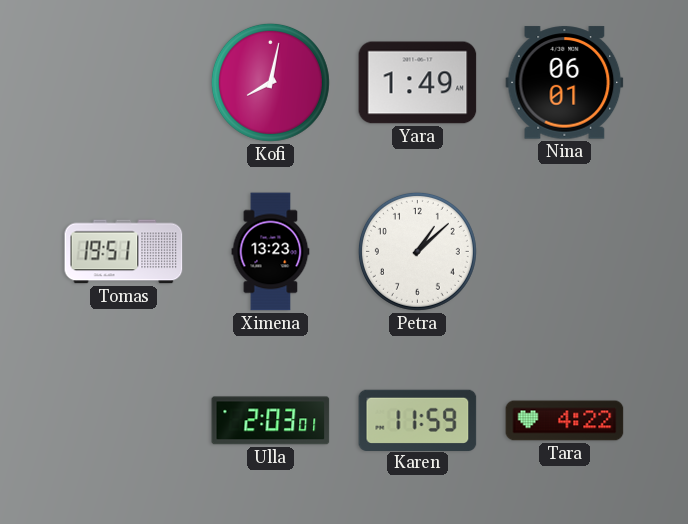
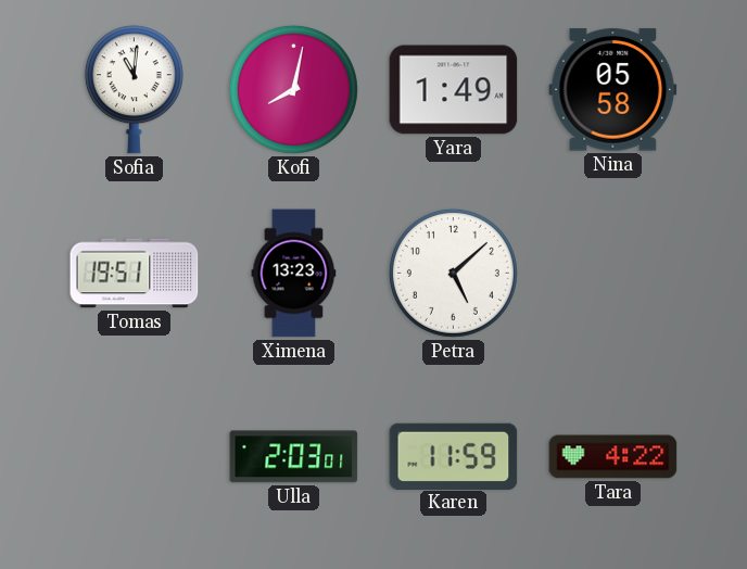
Sofia: none -> 11:01
Nina: 06:01 -> 05:58
Petra: 1:08 -> 5:08
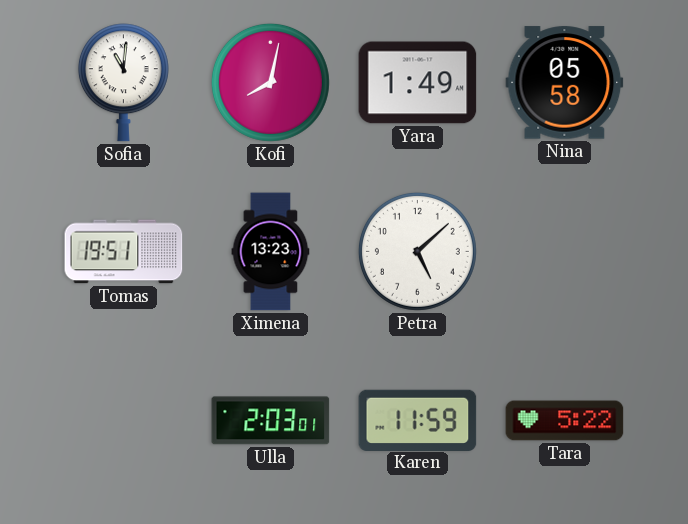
Tara: 4:22 -> 5:22
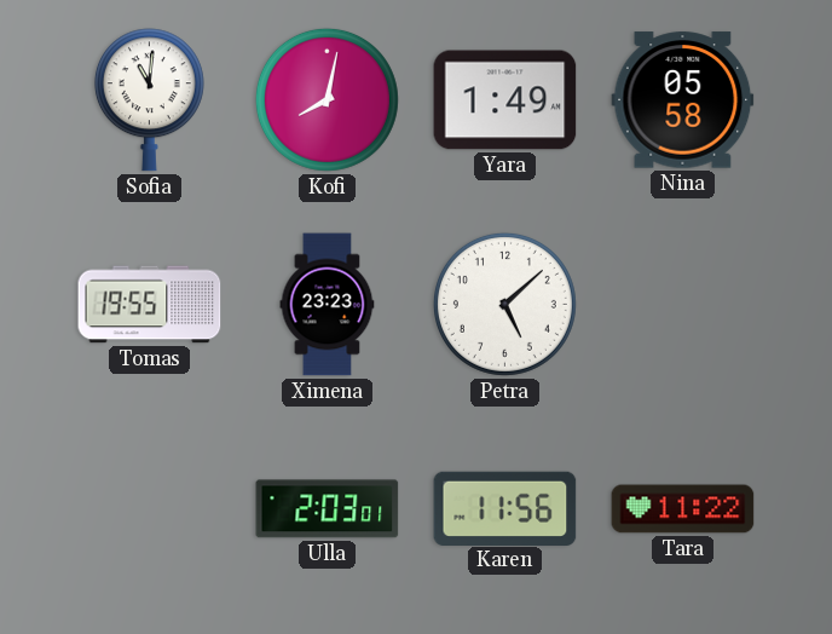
Tomas: 19:51 -> 19:55
Ximena: 13:23 -> 23:23
Karen: 11:59 -> 11:56
Tara: 5:22 -> 11:22
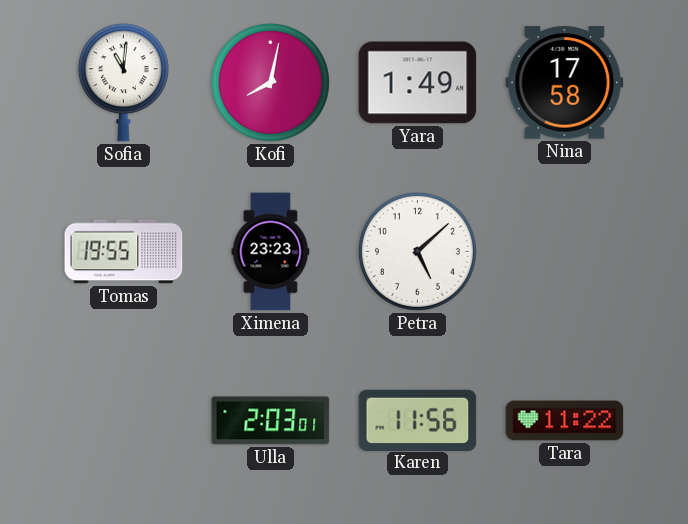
Nina: 05:58 -> 17:58
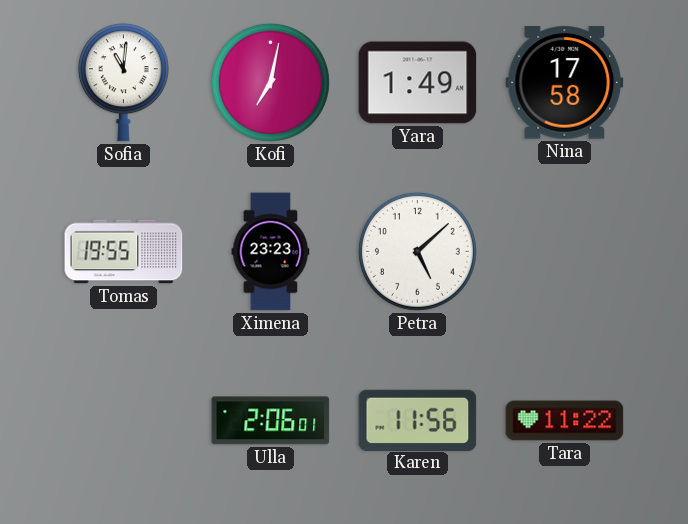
Kofi: 8:02 -> 7:02
Ulla: 2:03 -> 2:06
